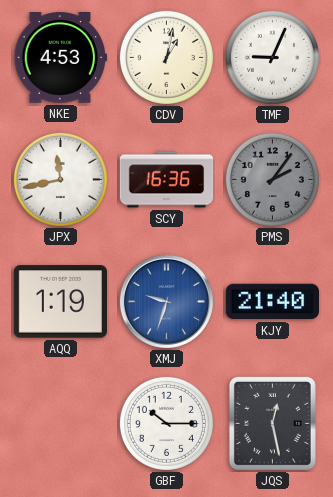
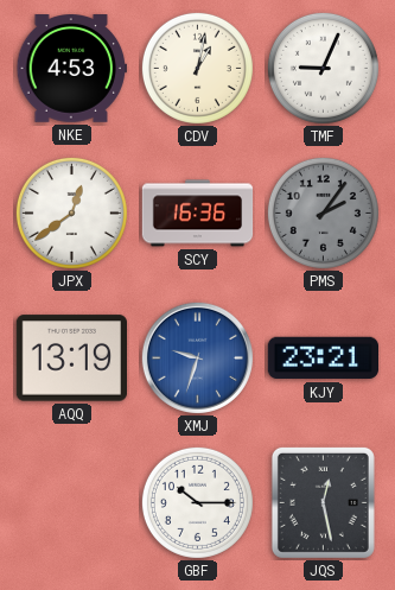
JPX: 11:43 -> 12:39
AQQ: 1:19 -> 13:19
KJY: 21:40 -> 23:21
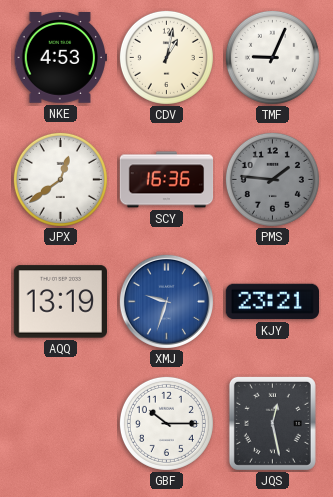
PMS: 2:06 -> 1:46
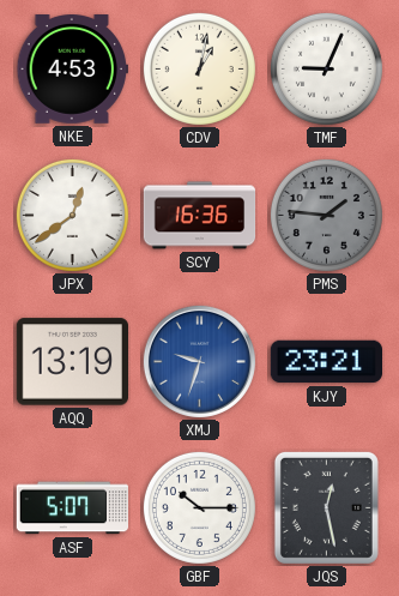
ASF: none -> 5:07
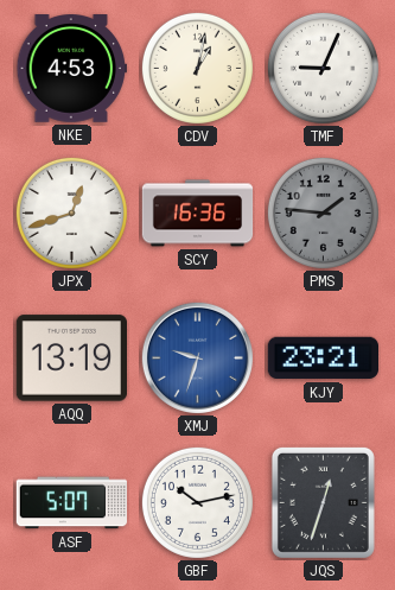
JPX: 12:39 -> 12:42
GBF: 10:15 -> 10:13
JQS: 12:28 -> 12:33
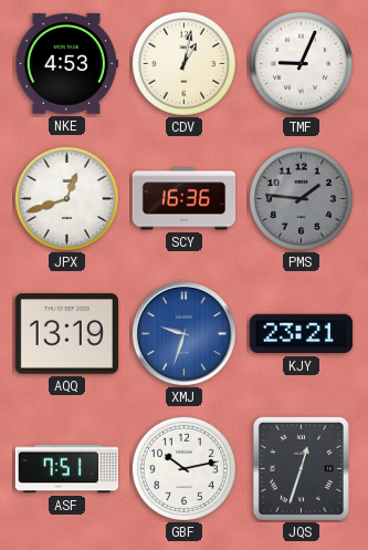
ASF: 5:07 -> 7:51
